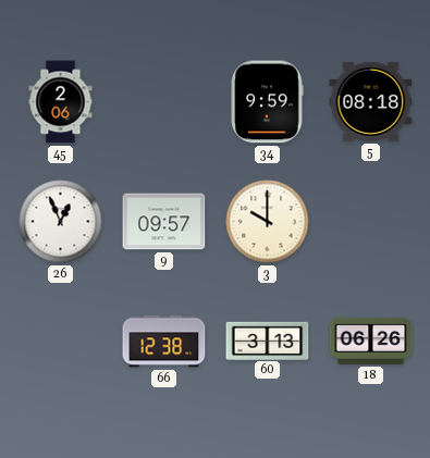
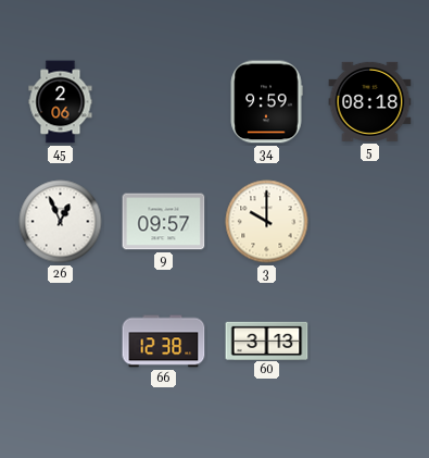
18: 06:26 -> none
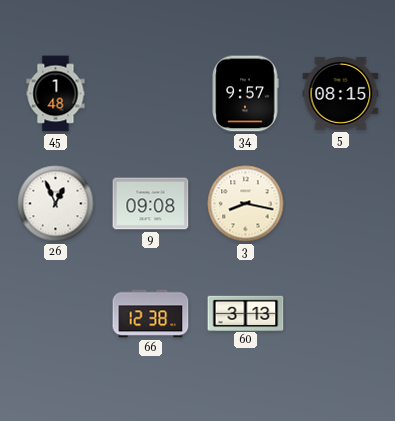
45: 2:06 -> 1:48
34: 9:59 -> 9:57
5: 08:18 -> 08:15
9: 09:57 -> 09:08
3: 10:00 -> 8:17
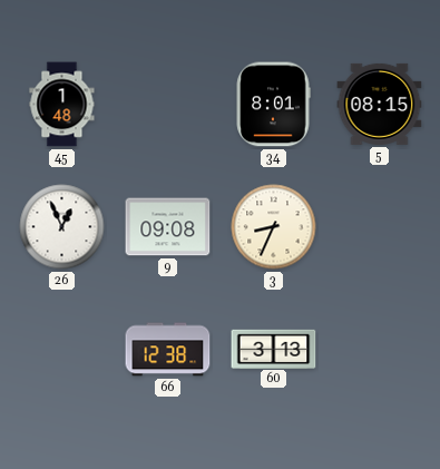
34: 9:57 -> 8:01
3: 8:17 -> 8:34
